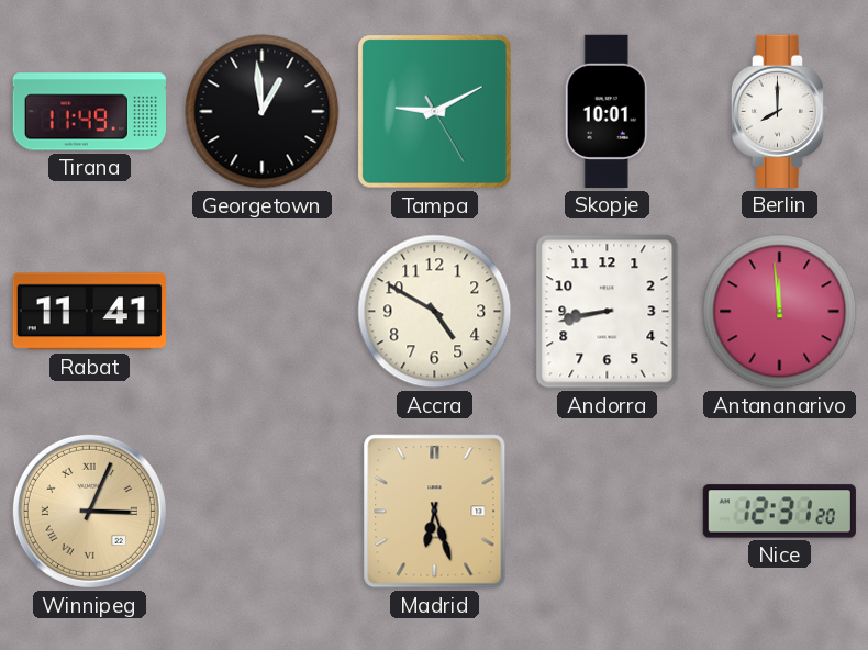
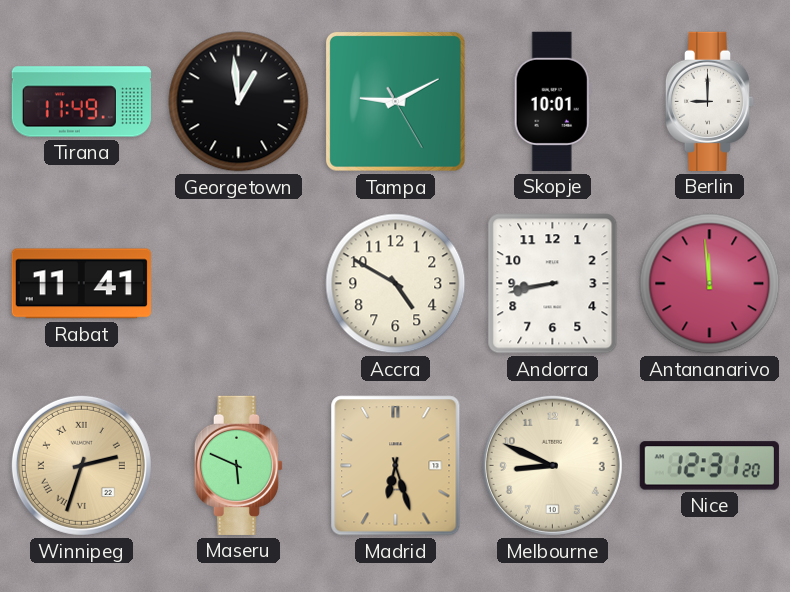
Berlin: 8:00 -> 9:00
Winnipeg: 3:04 -> 2:33
Maseru: none -> 5:49
Melbourne: none -> 8:49
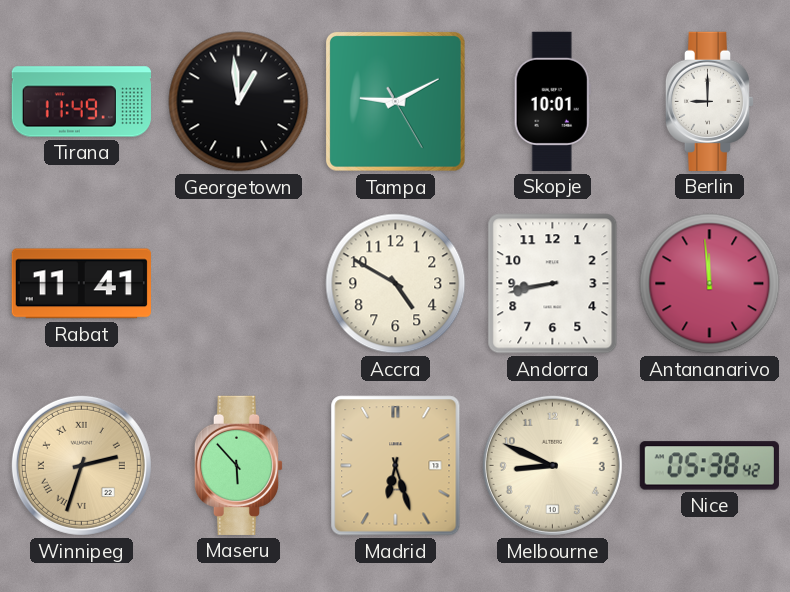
Maseru: 5:49 -> 5:53
Nice: 12:31 -> 05:38
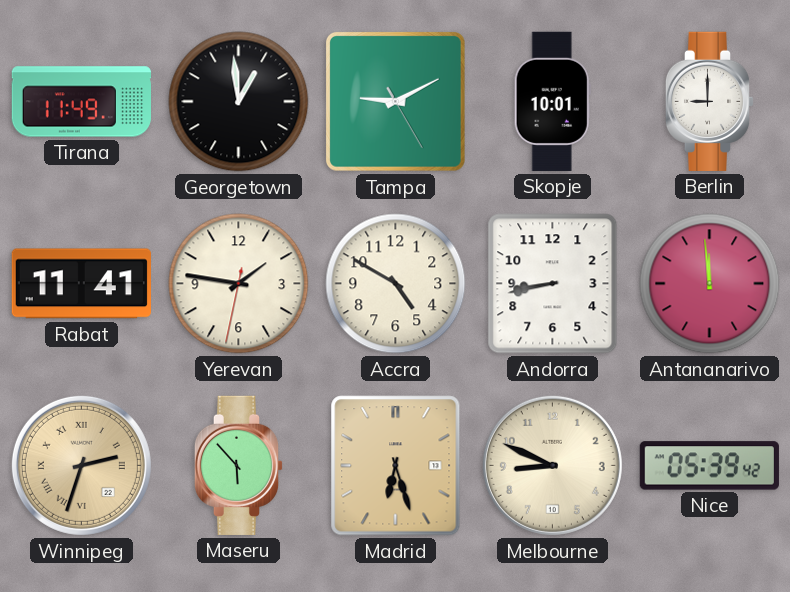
Yerevan: none -> 1:46
Nice: 05:38 -> 05:39
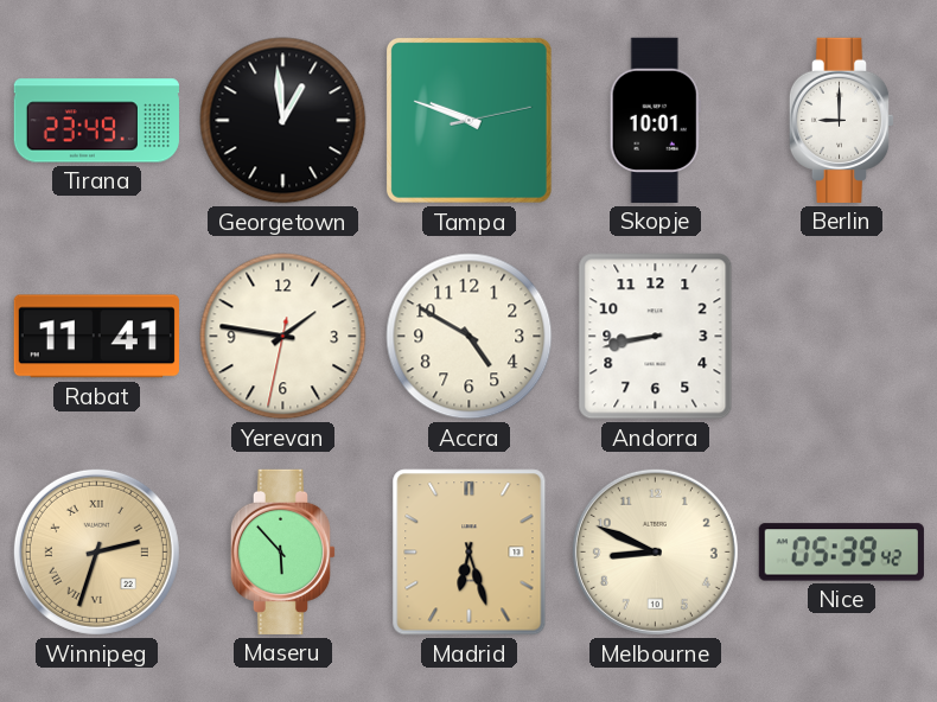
Tirana: 11:49 -> 23:49
Tampa: 9:10 -> 9:48
Antananarivo: 11:59 -> none
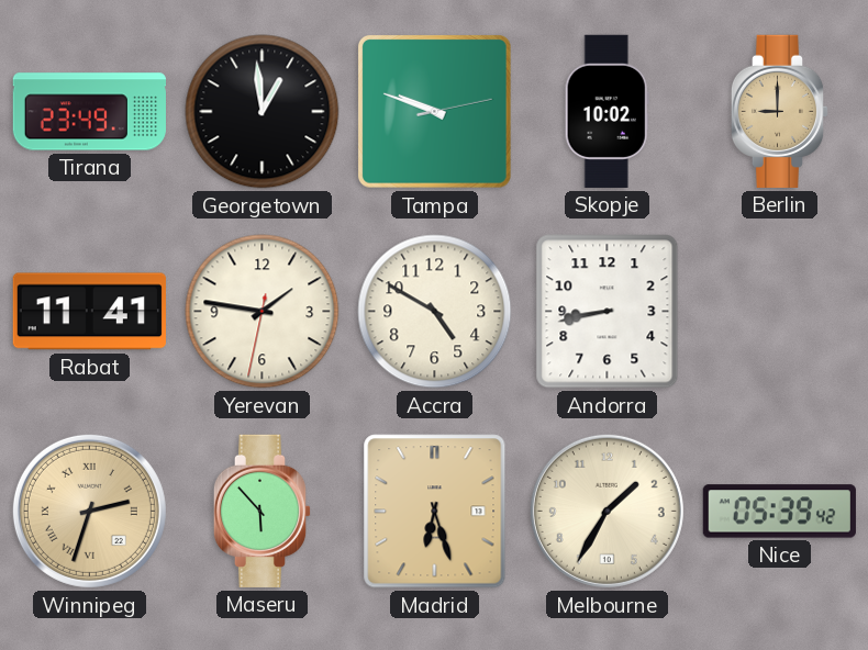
Skopje: 10:01 -> 10:02
Berlin dial: white -> champagne
Melbourne: 8:49 -> 1:35
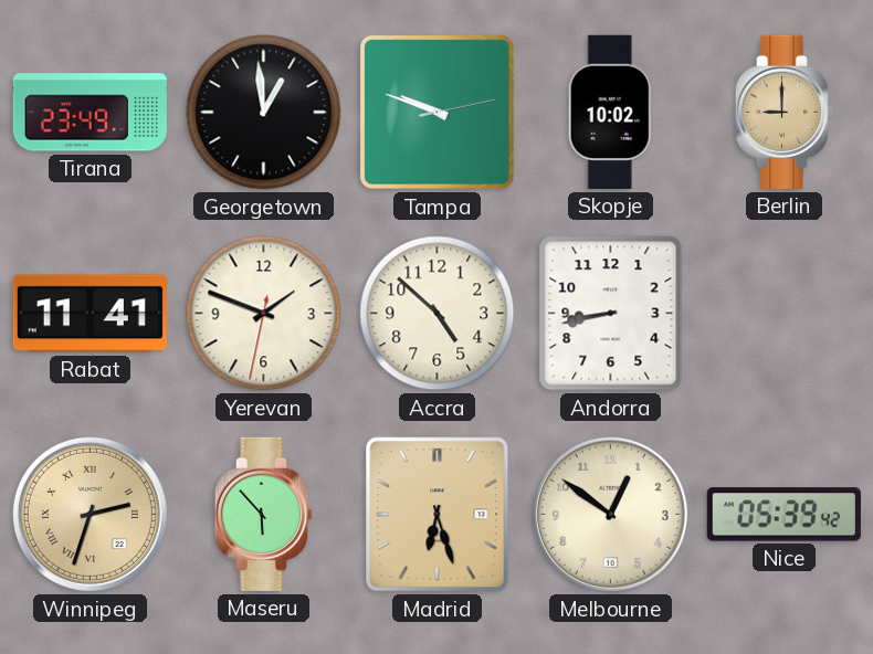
Yerevan: 1:46 -> 1:48
Accra: 4:50 -> 4:52
Melbourne: 1:35 -> 12:51
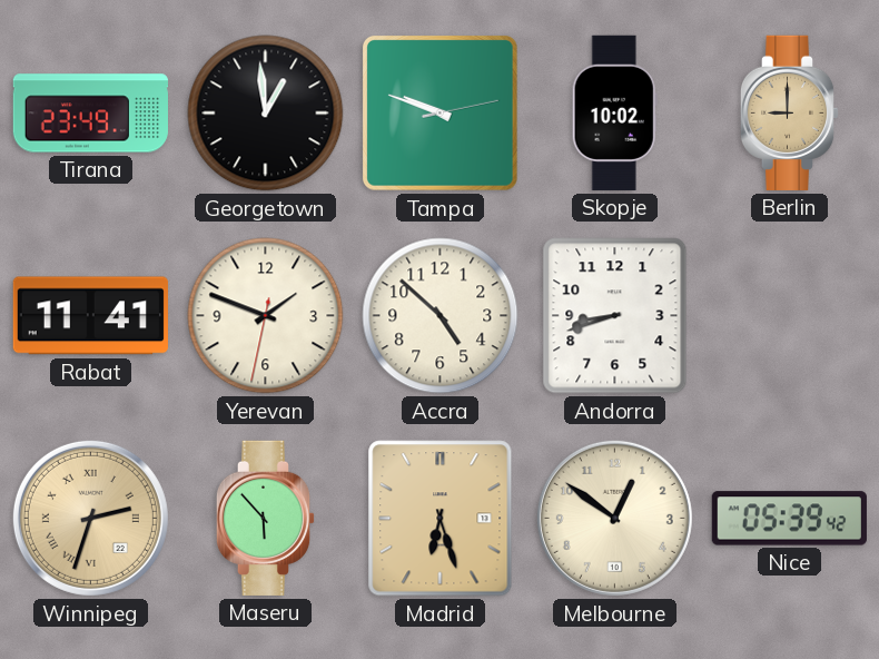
Andorra: 8:43 -> 8:42
